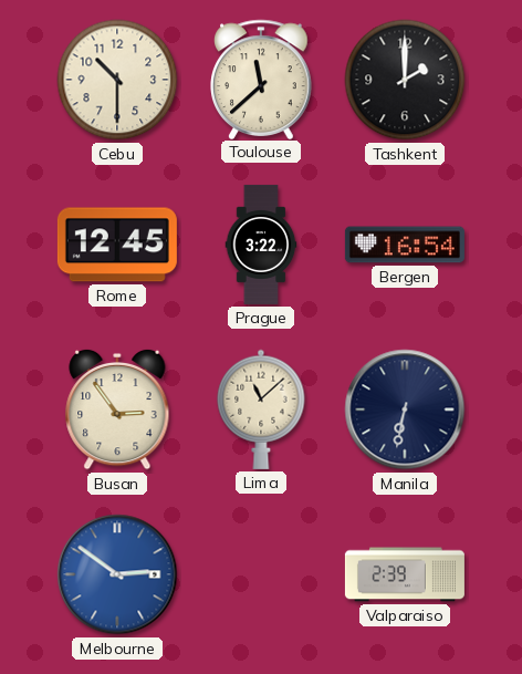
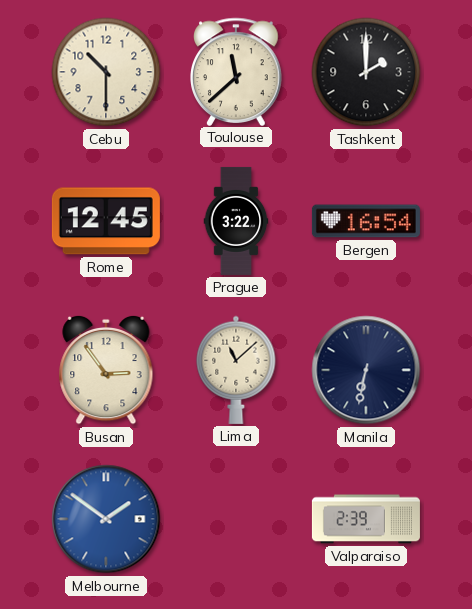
Melbourne: 2:51 -> 1:51
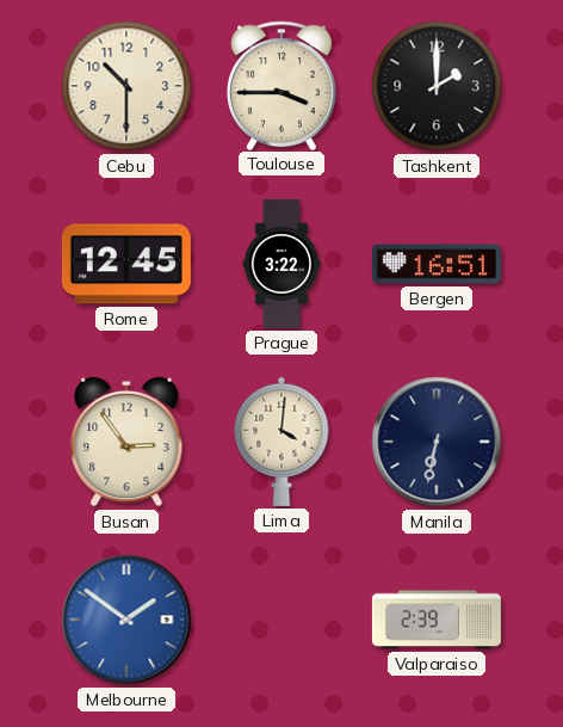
Toulouse: 11:38 -> 3:45
Bergen: 16:54 -> 16:51
Lima: 11:08 -> 4:01
